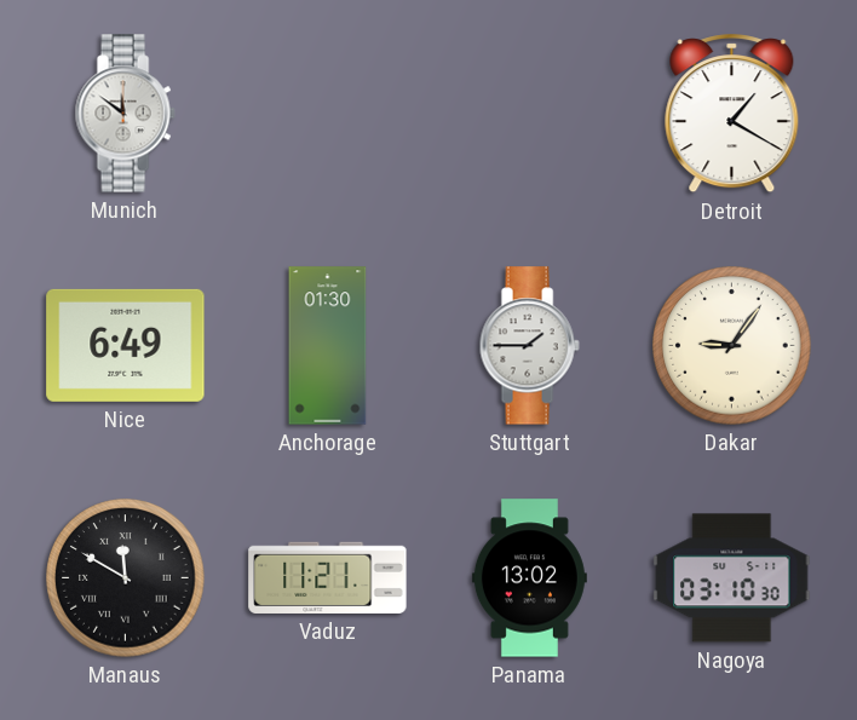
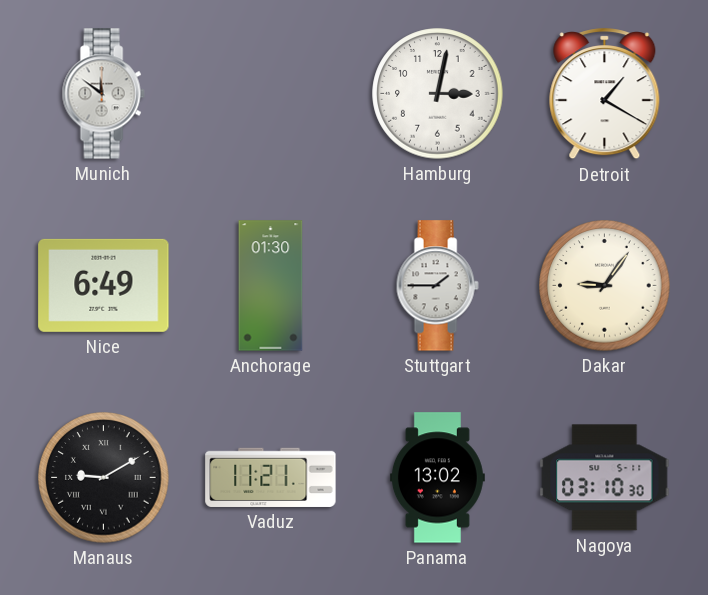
Hamburg: none -> 3:02
Manaus: 11:50 -> 9:10
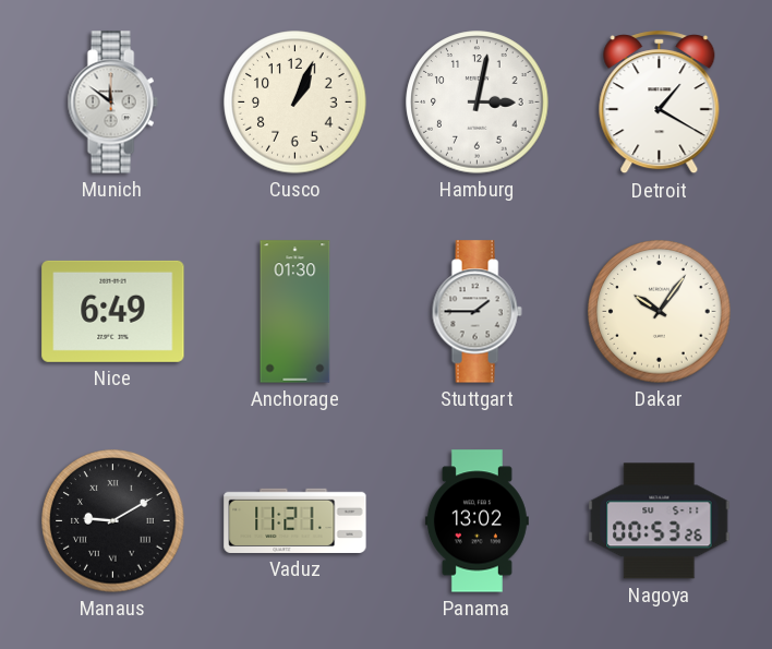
Cusco: none -> 1:04
Dakar: 9:06 -> 10:06
Nagoya: 03:10 -> 00:53
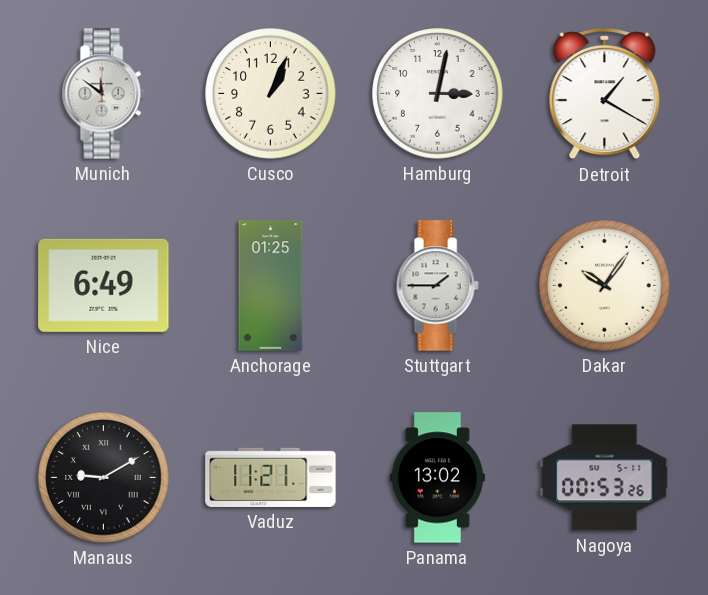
Anchorage: 01:30 -> 01:25
